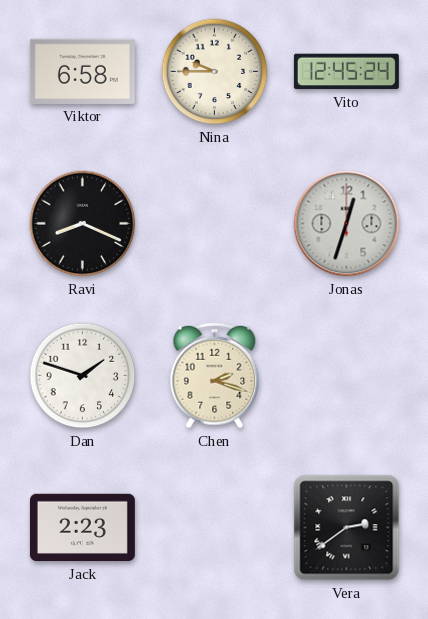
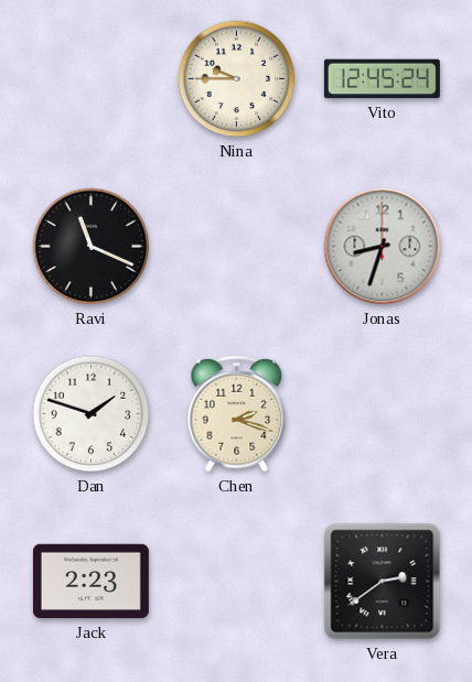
Viktor: 6:58 -> none
Ravi: 8:19 -> 11:19
Jonas: 12:33 -> 8:33
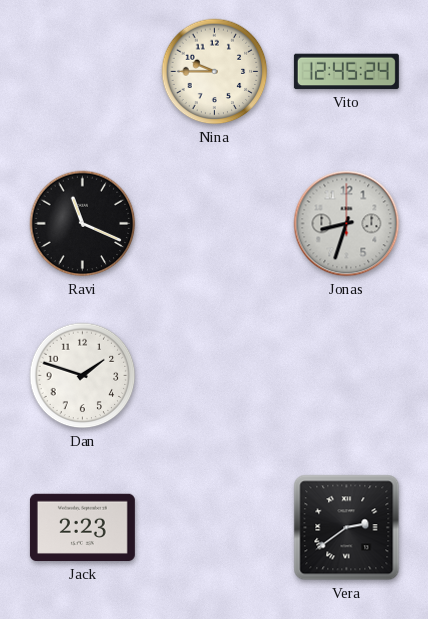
Chen: 2:18 -> none
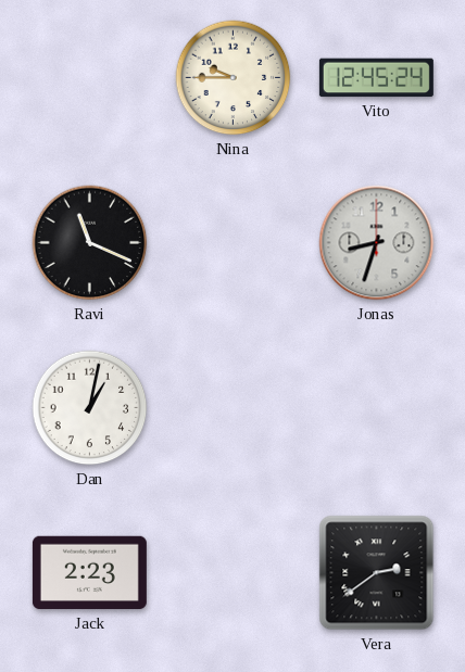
Dan: 1:48 -> 1:02
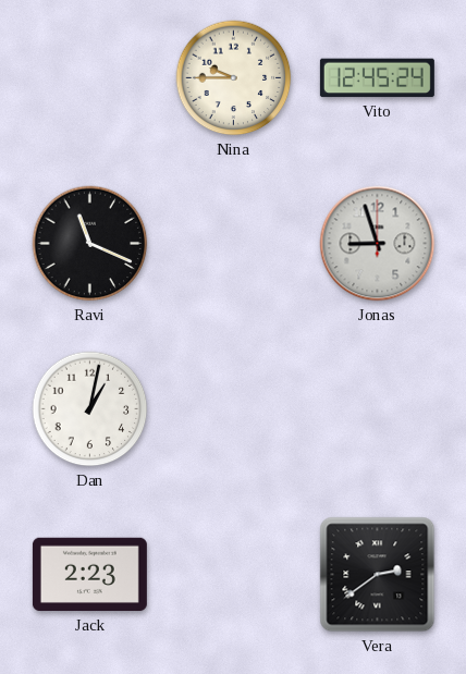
Jonas: 8:33 -> 8:57
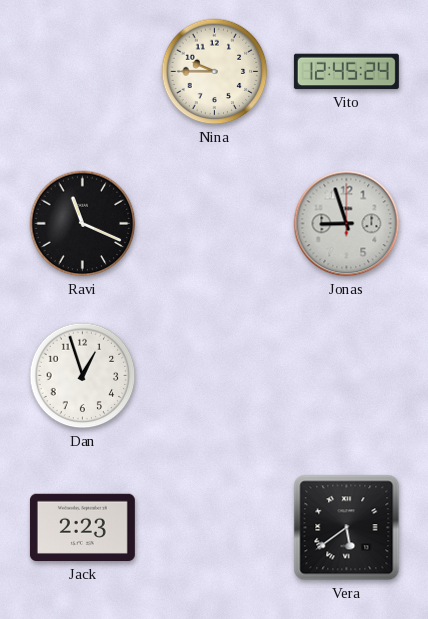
Dan: 1:02 -> 12:57
Vera: 2:39 -> 5:39
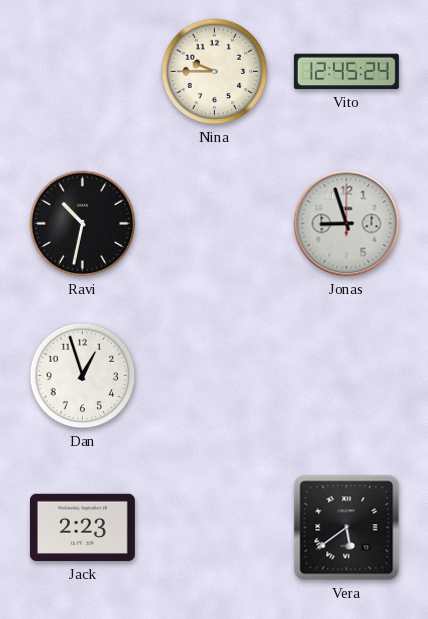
Ravi: 11:19 -> 10:32
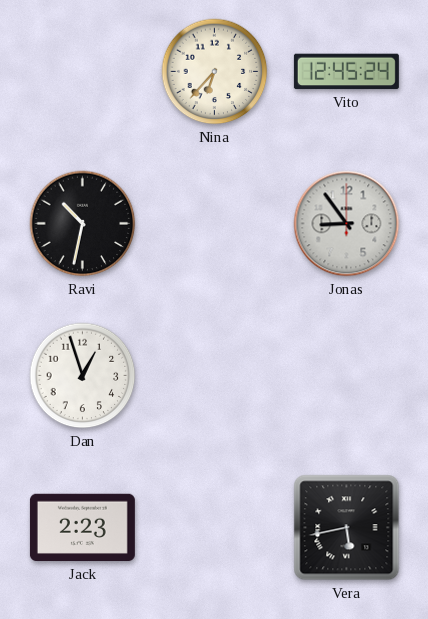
Nina: 9:45 -> 6:37
Jonas: 8:57 -> 8:54
Vera: 5:39 -> 5:43
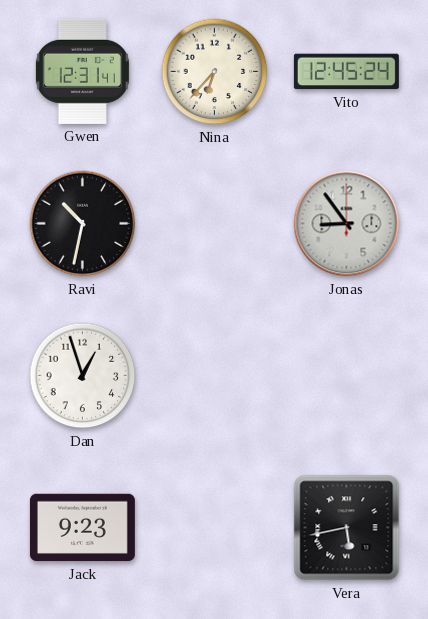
Gwen: none -> 12:31
Jack: 2:23 -> 9:23
